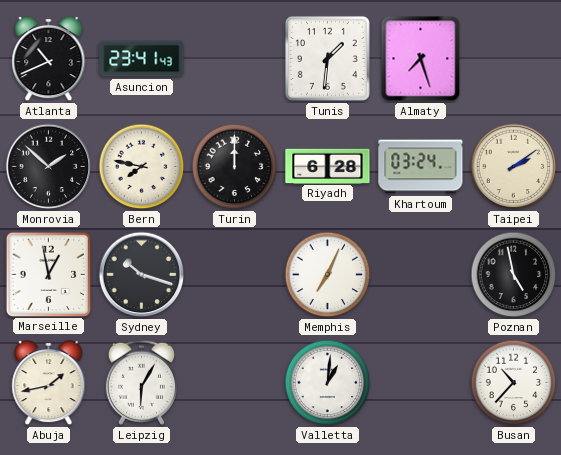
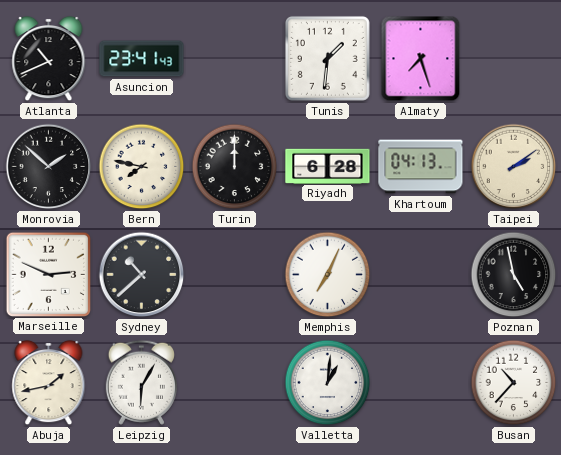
Khartoum: 03:24 -> 04:13
Marseille: 12:58 -> 2:49
Sydney: 10:18 -> 10:38
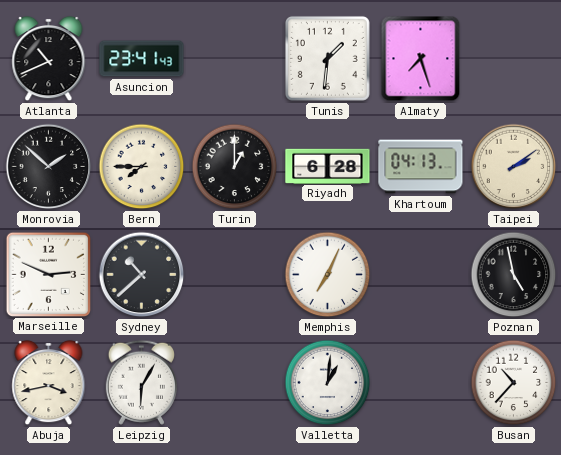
Bern: 7:47 -> 7:45
Turin: 12:00 -> 1:00
Abuja: 1:43 -> 3:43
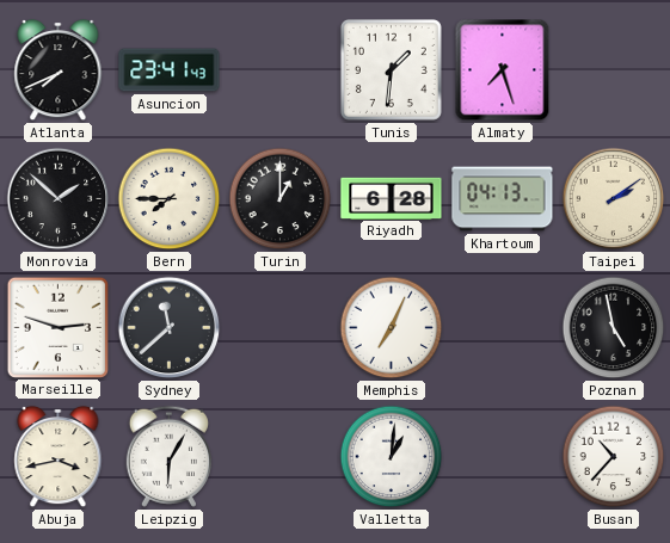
Atlanta: 10:41 -> 7:41
Marseille: 2:49 -> 2:48
Sydney: 10:38 -> 11:38
